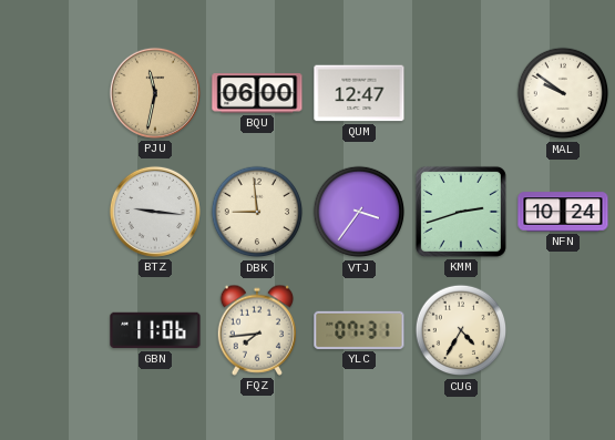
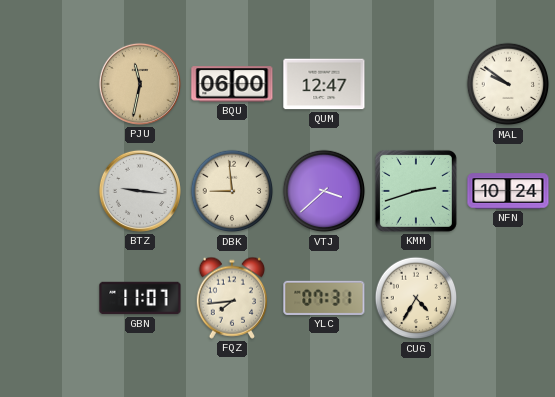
VTJ: 3:36 -> 3:38
GBN: 11:06 -> 11:07
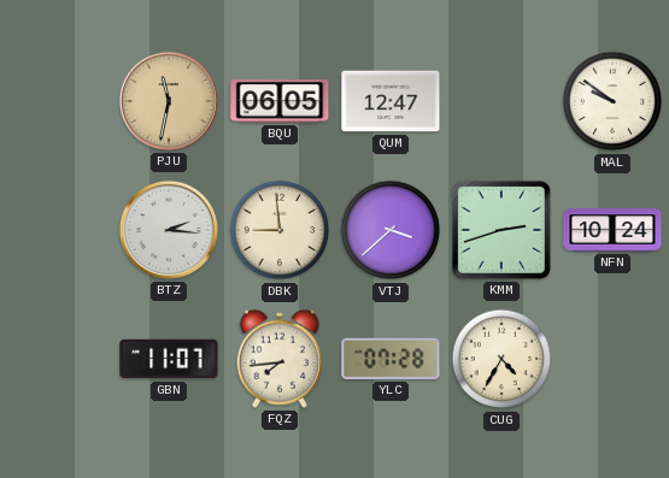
BQU: 06:00 -> 06:05
BTZ: 9:16 -> 2:16
YLC: 07:31 -> 07:28
